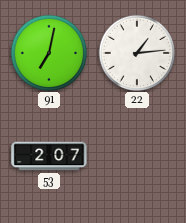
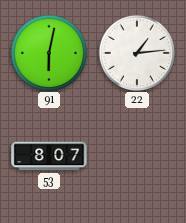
91: 7:02 -> 6:02
53: 2:07 -> 8:07
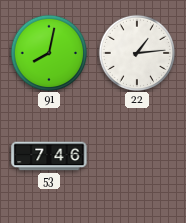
91: 6:02 -> 8:02
53: 8:07 -> 7:46
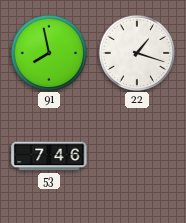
91: 8:02 -> 7:58
22: 1:14 -> 1:18
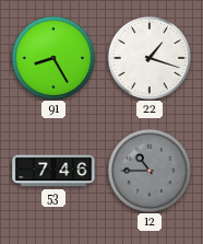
91: 7:58 -> 8:25
12: none -> 10:45
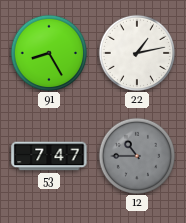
22: 1:18 -> 1:13
53: 7:46 -> 7:47
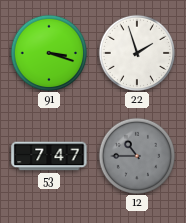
91: 8:25 -> 3:18
22: 1:13 -> 1:57
